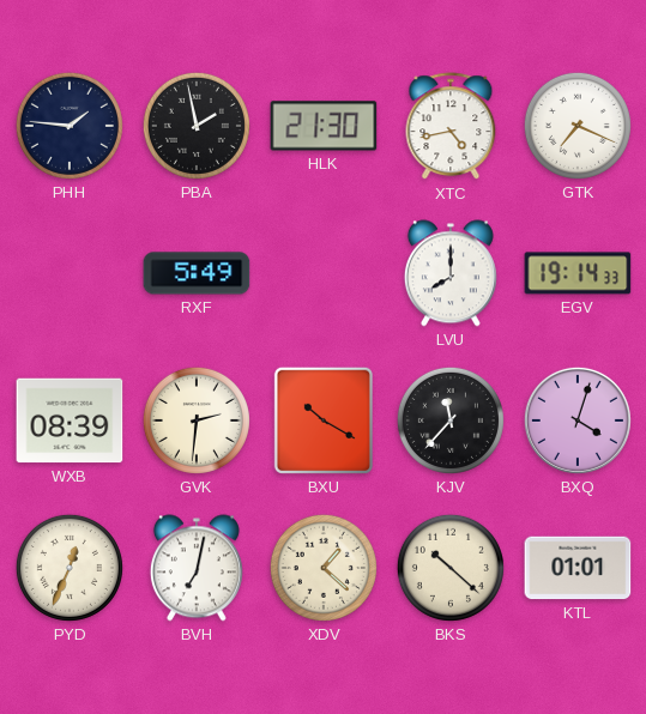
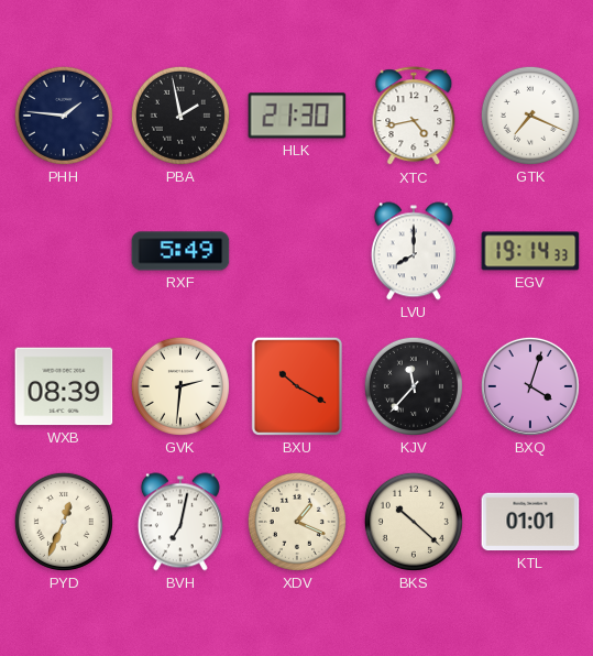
XDV: 1:22 -> 1:19
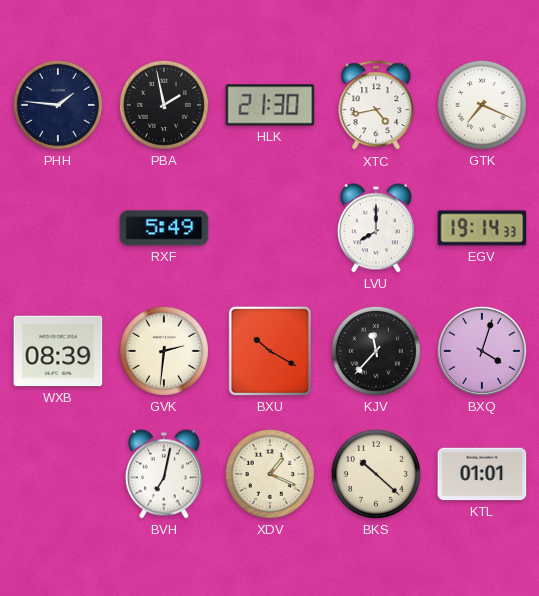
PYD: 12:34 -> none
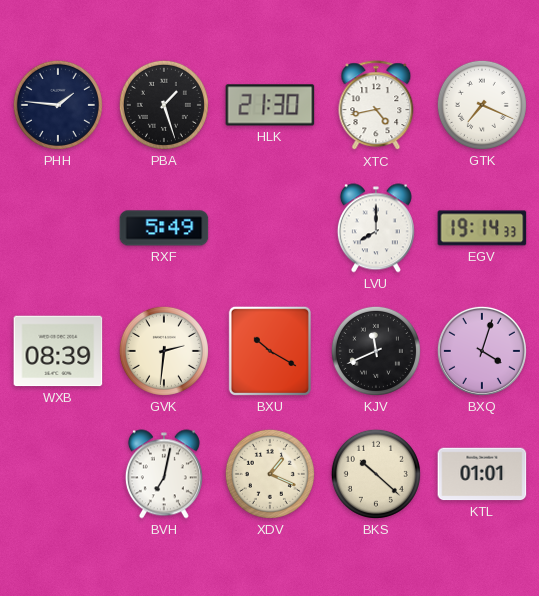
PBA: 1:58 -> 1:27
KJV: 11:37 -> 11:41
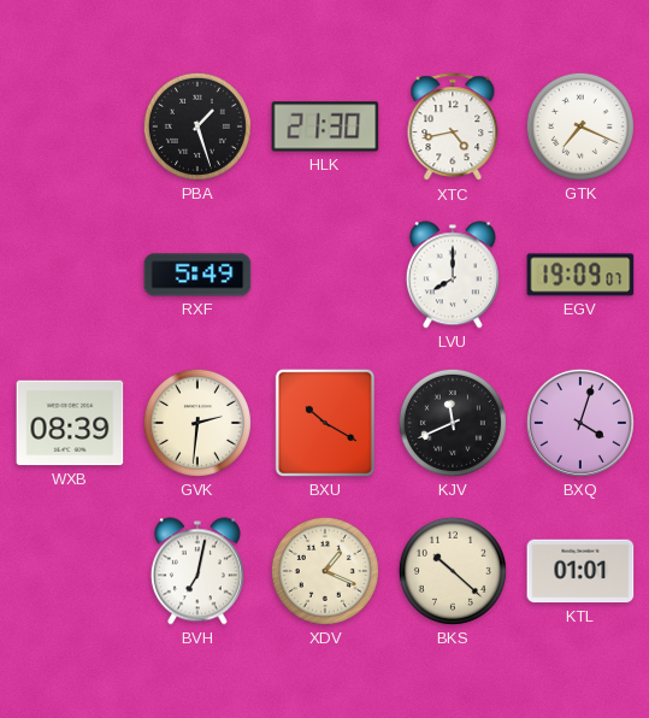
PHH: 1:46 -> none
EGV: 19:14 -> 19:09
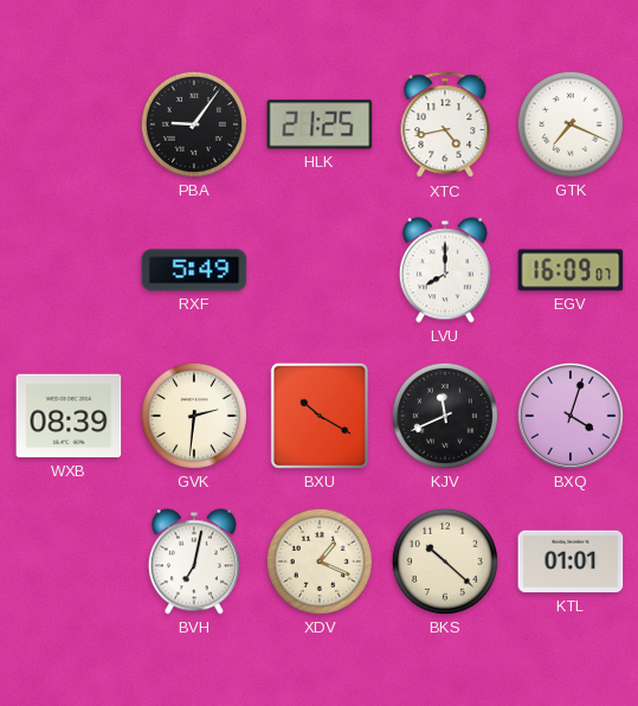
PBA: 1:27 -> 9:06
HLK: 21:30 -> 21:25
EGV: 19:09 -> 16:09
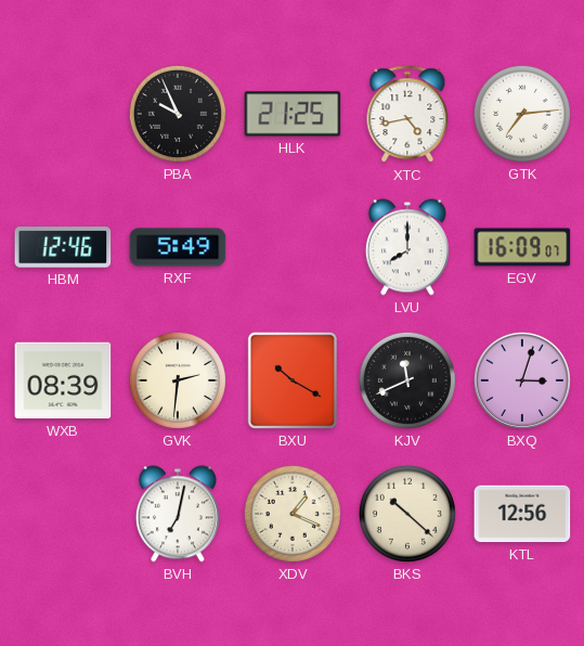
PBA: 9:06 -> 9:56
GTK: 7:19 -> 7:14
HBM: none -> 12:46
BXQ: 4:03 -> 3:03
KTL: 01:01 -> 12:56
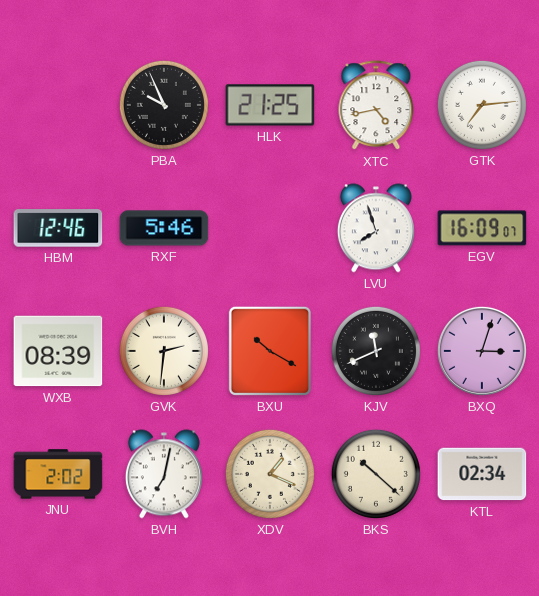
RXF: 5:49 -> 5:46
LVU: 8:00 -> 7:57
JNU: none -> 2:02
KTL: 12:56 -> 02:34
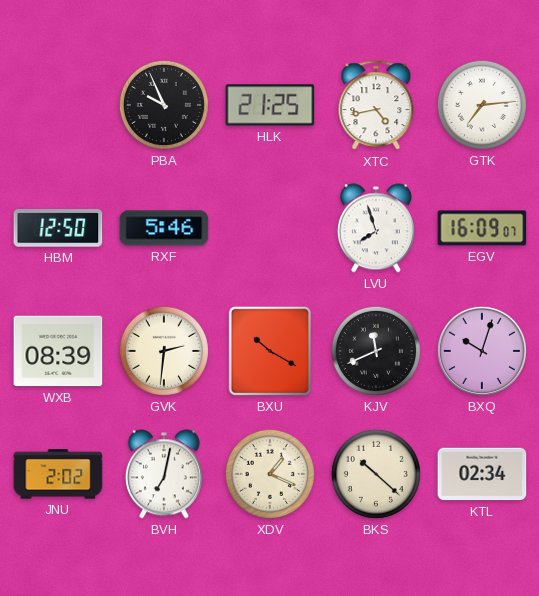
HBM: 12:46 -> 12:50
BXQ: 3:03 -> 10:03
